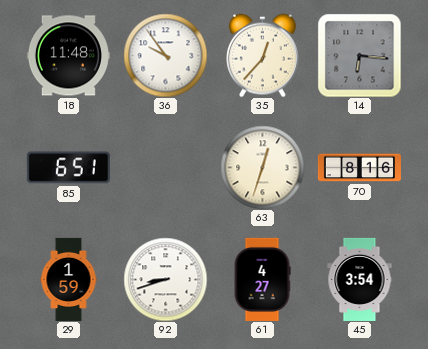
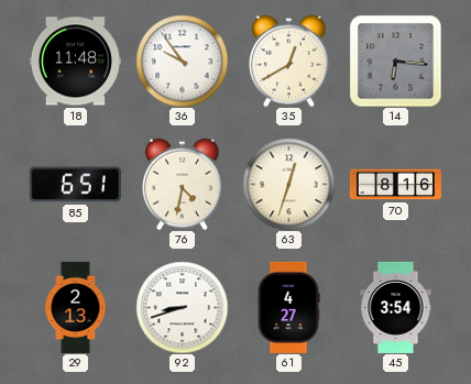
35: 12:37 -> 12:40
76: none -> 4:32
29: 1:59 -> 2:13
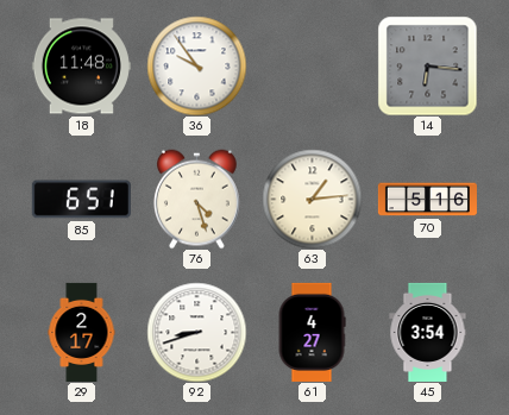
35: 12:40 -> none
76: 4:32 -> 4:27
63: 12:33 -> 1:14
70: 8:16 -> 5:16
29: 2:13 -> 2:17
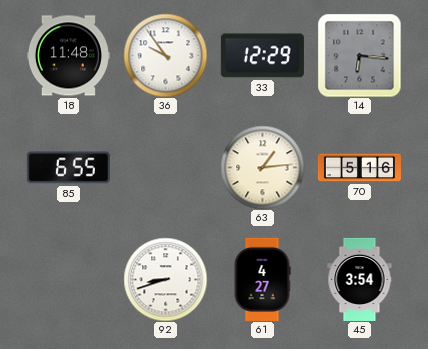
33: none -> 12:29
85: 6:51 -> 6:55
76: 4:27 -> none
29: 2:17 -> none
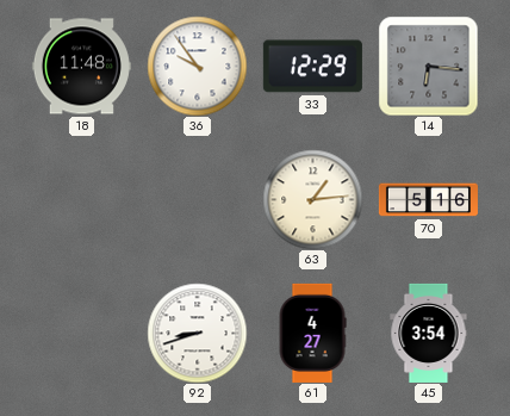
85: 6:55 -> none
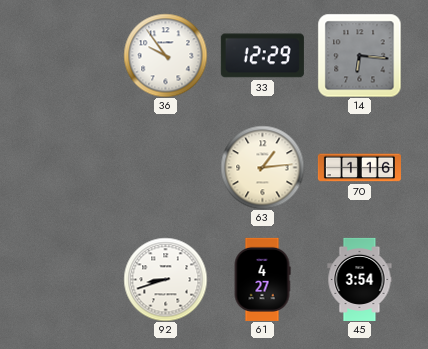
18: 11:48 -> none
70: 5:16 -> 1:16
